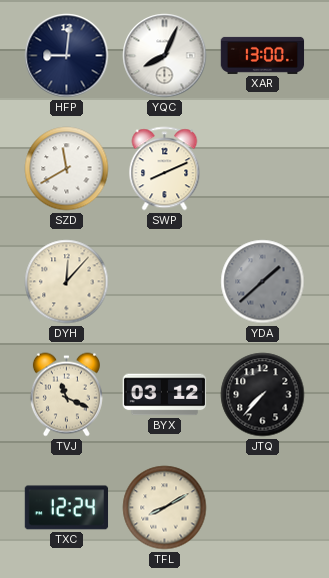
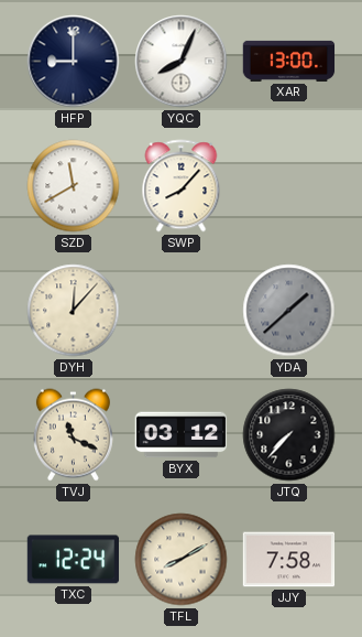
HFP: 9:01 -> 9:00
SWP: 8:11 -> 8:07
JJY: none -> 7:58
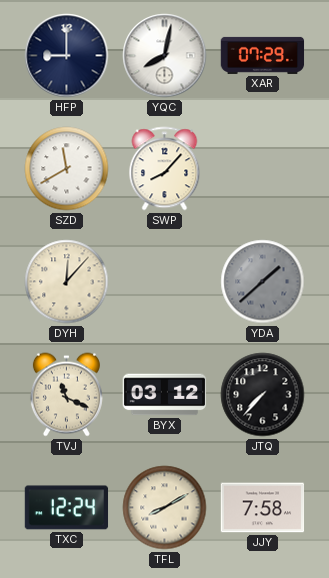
YQC: 8:04 -> 8:02
XAR: 13:00 -> 07:29
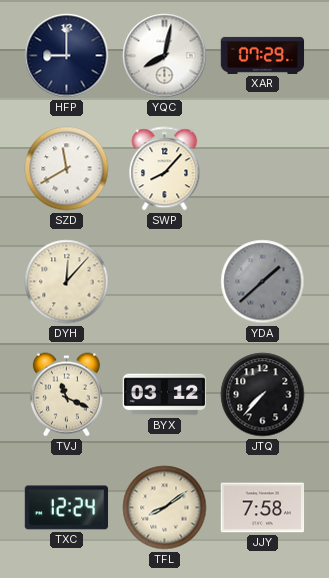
TFL: 8:10 -> 8:09
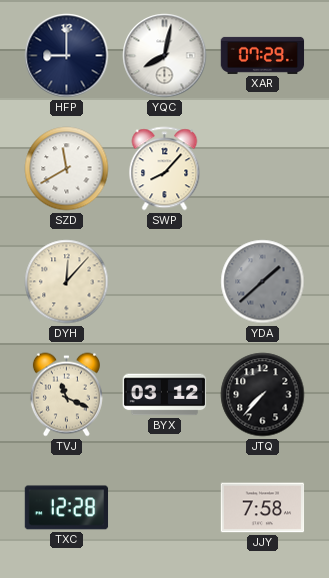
TXC: 12:24 -> 12:28
TFL: 8:09 -> none
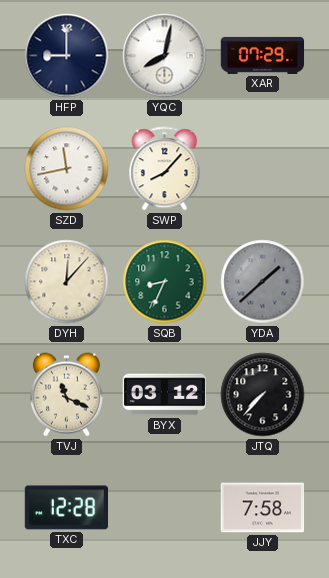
SZD: 11:40 -> 11:43
SQB: none -> 8:34
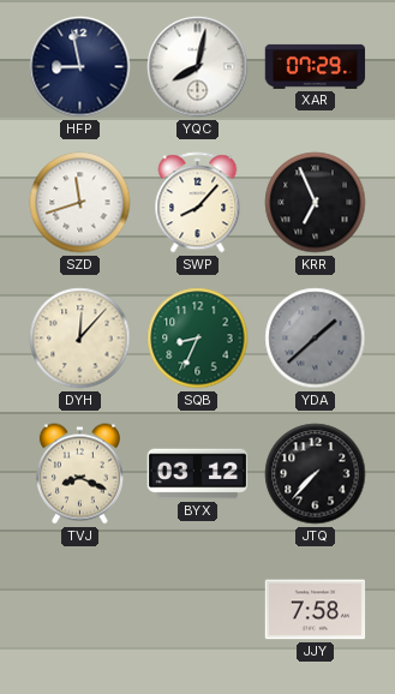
HFP: 9:00 -> 8:58
SZD: 11:43 -> 11:42
KRR: none -> 6:56
TVJ: 11:19 -> 8:19
TXC: 12:28 -> none
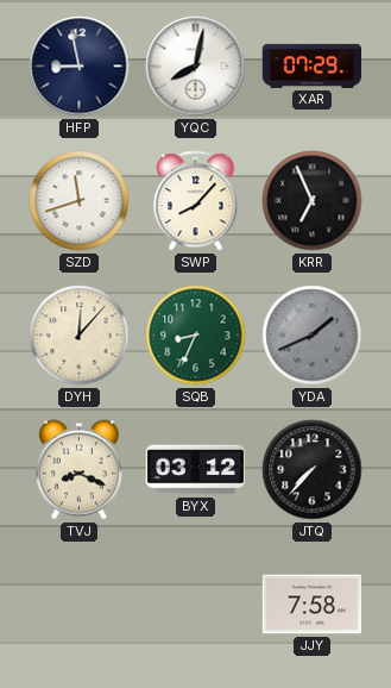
YDA: 1:38 -> 1:41
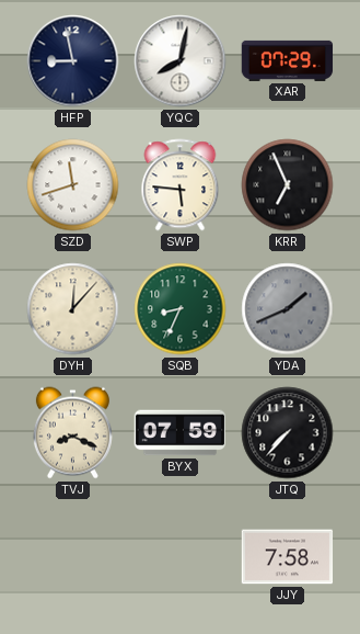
SWP: 8:07 -> 5:46
BYX: 03:12 -> 07:59
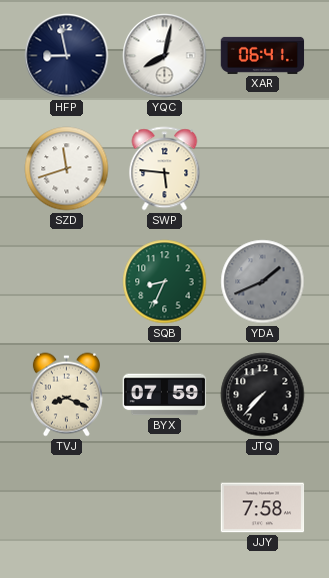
XAR: 07:29 -> 06:41
KRR: 6:56 -> none
DYH: 12:07 -> none
